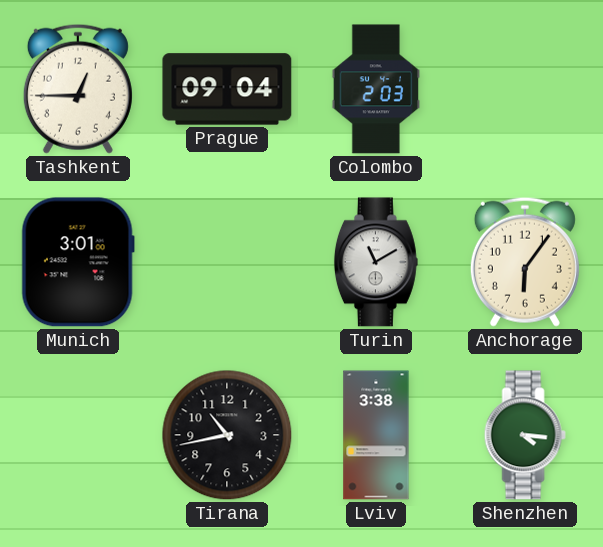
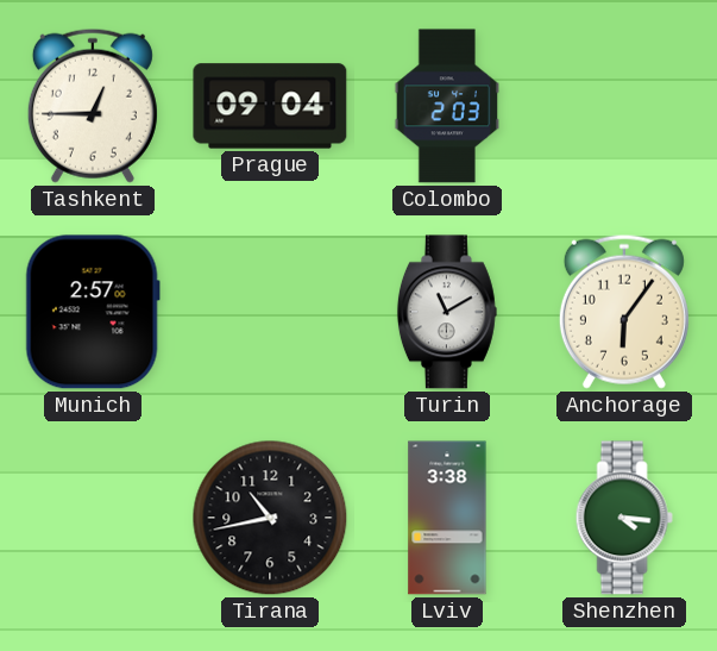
Munich: 3:01 -> 2:57
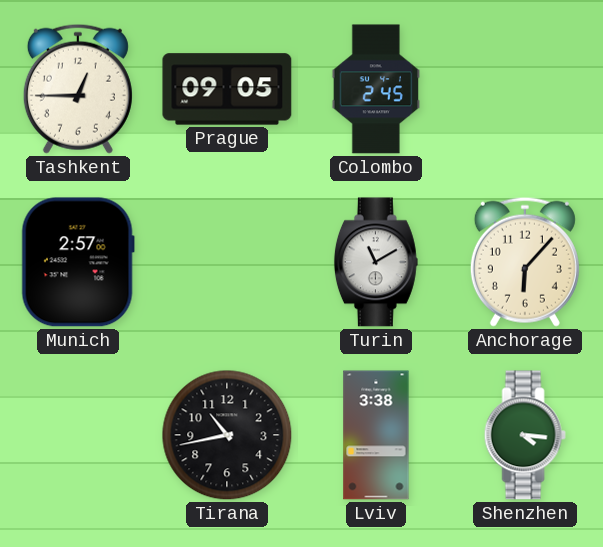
Prague: 09:04 -> 09:05
Colombo: 2:03 -> 2:45
Anchorage: 6:06 -> 6:07
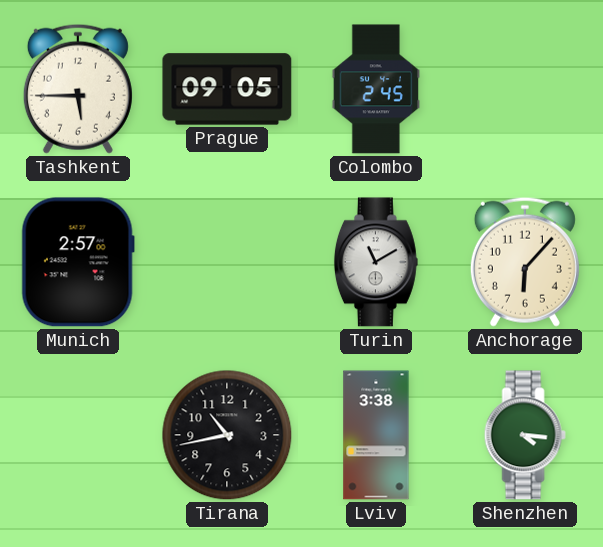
Tashkent: 12:45 -> 5:45
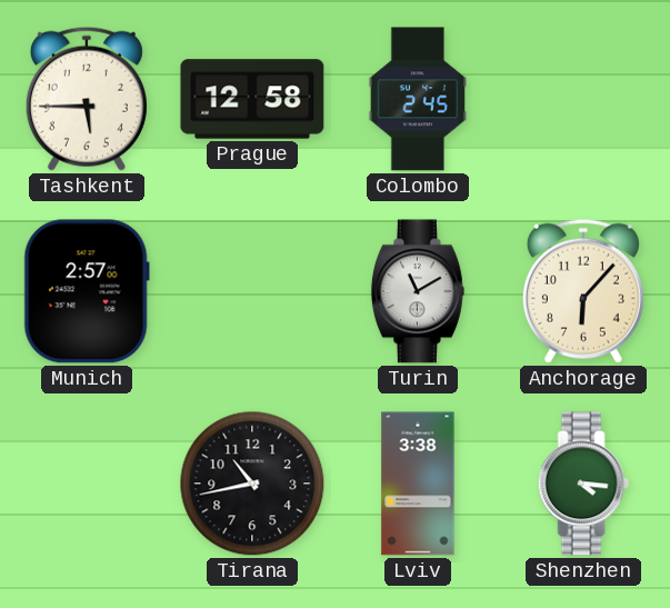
Prague: 09:05 -> 12:58
